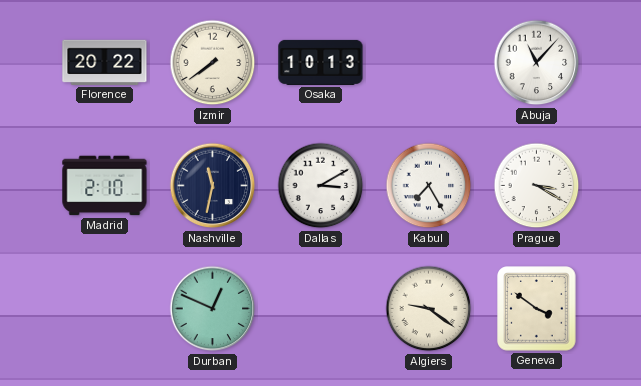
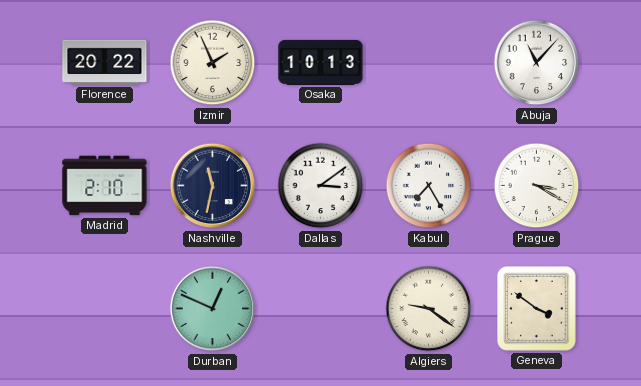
Izmir: 7:39 -> 1:56
Dallas: 3:10 -> 3:09
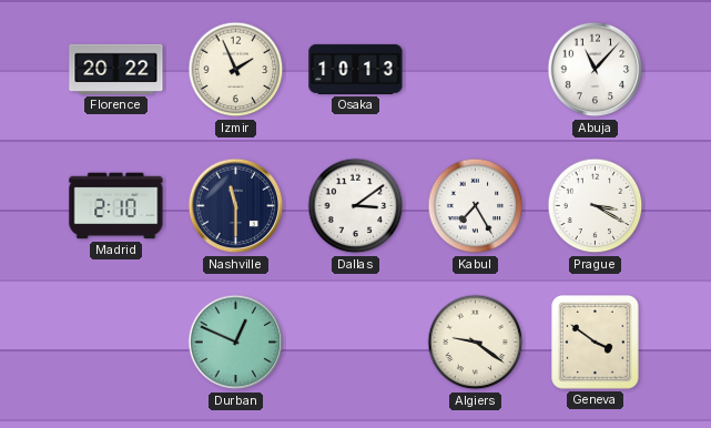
Nashville: 11:32 -> 11:30
